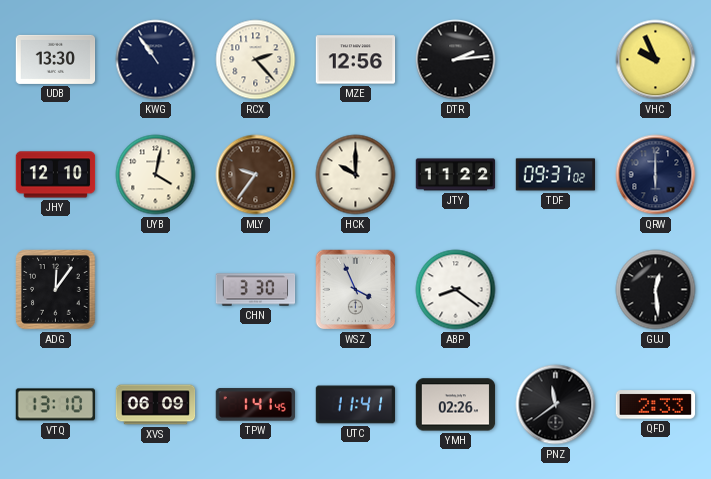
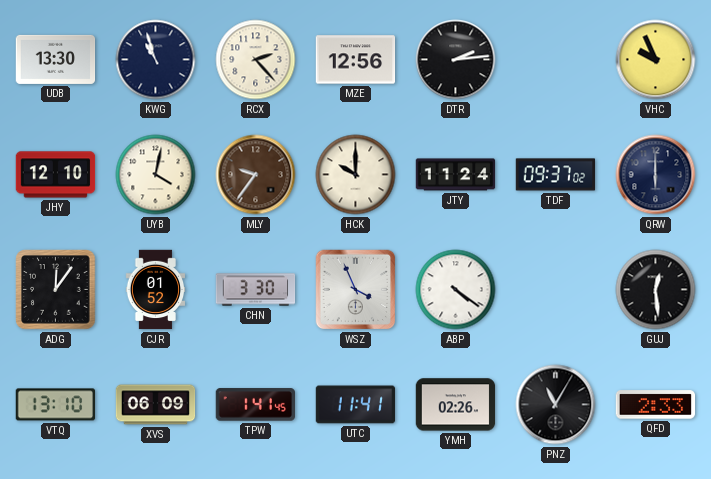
KWG: 10:54 -> 10:57
JTY: 11:22 -> 11:24
CJR: none -> 01:52
ABP: 8:21 -> 4:21
PNZ: 11:39 -> 11:05
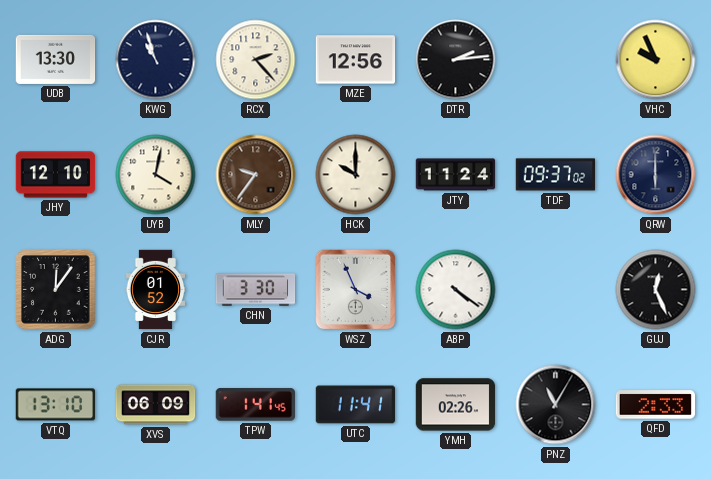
GUJ: 12:29 -> 12:26
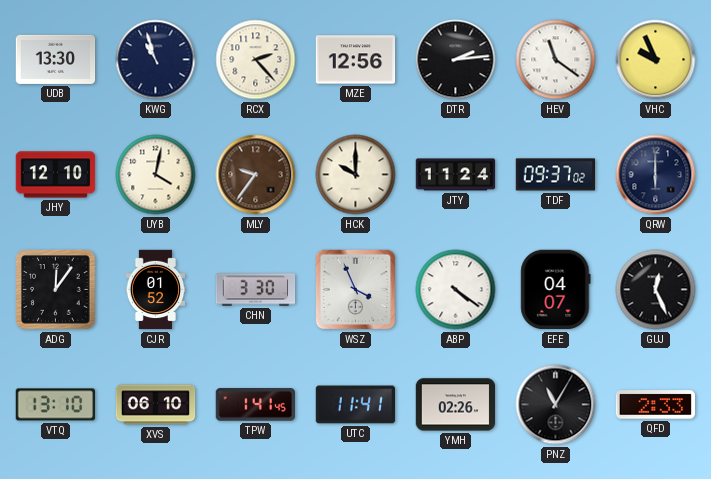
HEV: none -> 11:21
EFE: none -> 04:07
XVS: 06:09 -> 06:10
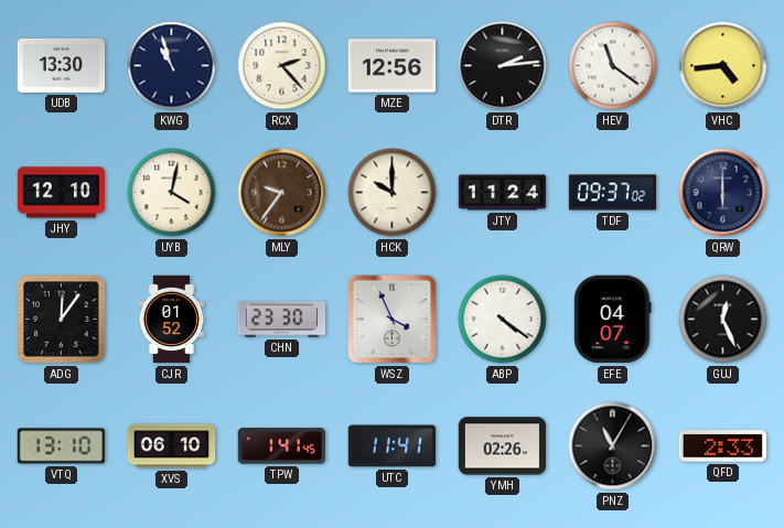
VHC: 9:56 -> 4:44
CHN: 3:30 -> 23:30
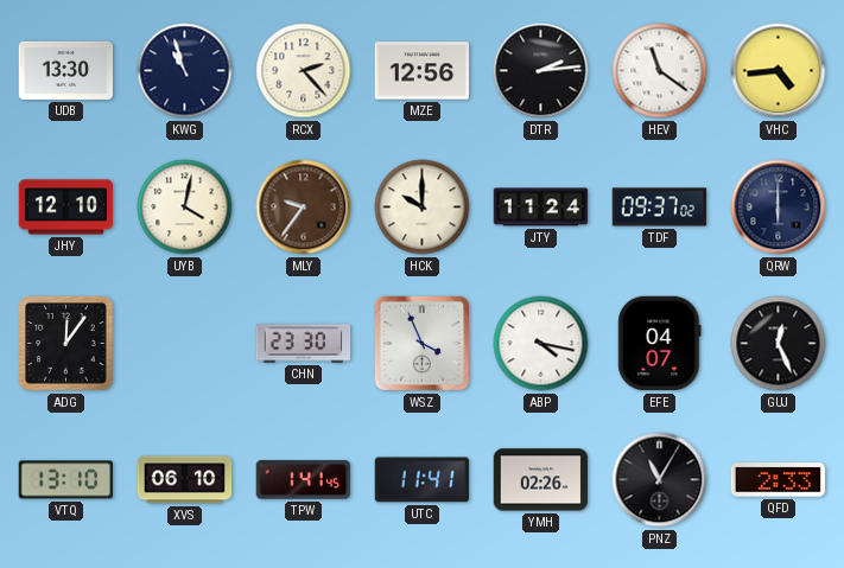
CJR: 01:52 -> none
ABP: 4:21 -> 4:17
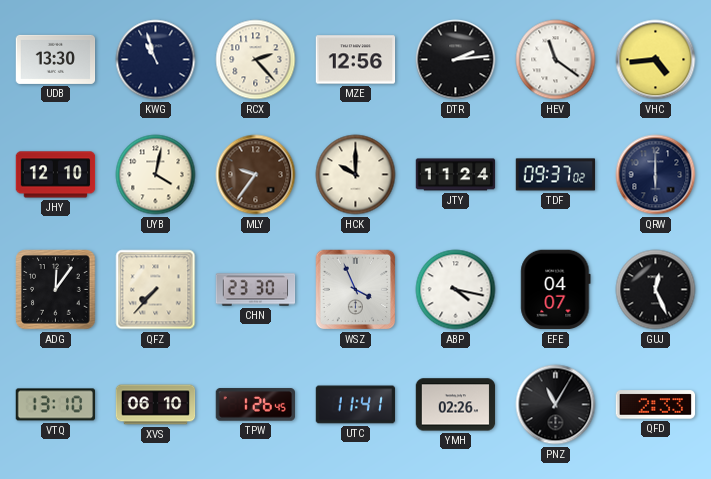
QFZ: none -> 7:37
TPW: 1:41 -> 1:26
